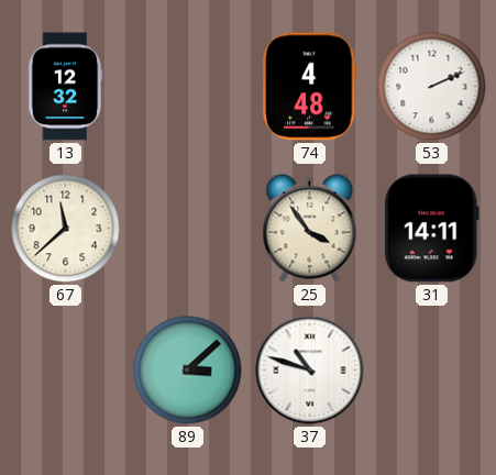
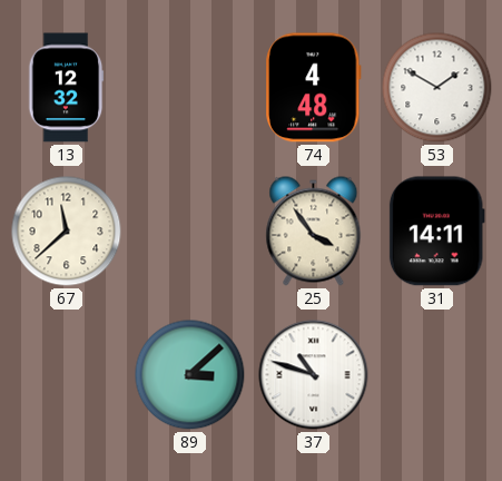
53: 2:11 -> 1:50
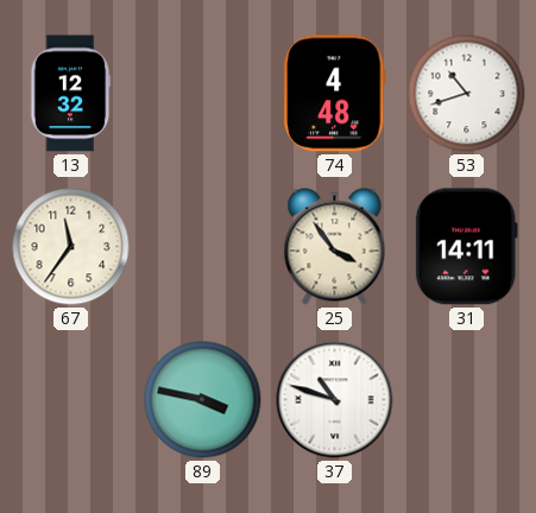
53: 1:50 -> 10:42
67: 11:38 -> 11:36
89: 3:08 -> 3:47
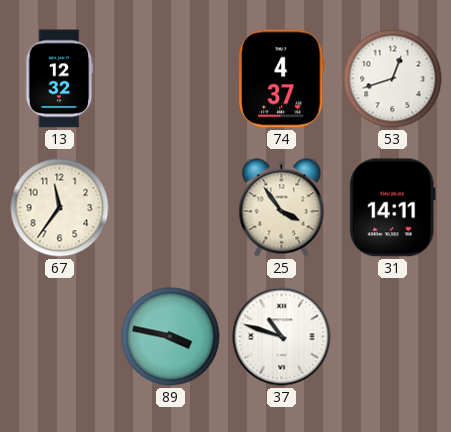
74: 4:48 -> 4:37
53: 10:42 -> 12:42
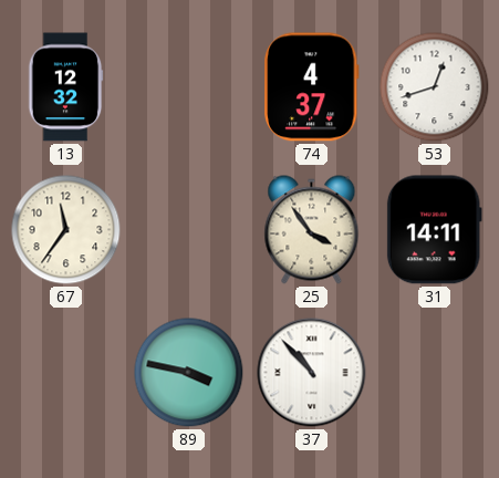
37: 10:48 -> 10:53
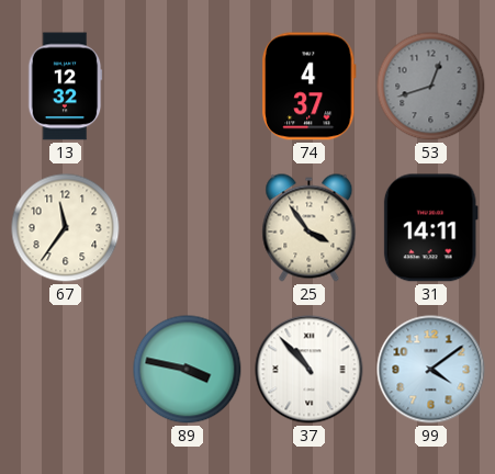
53 dial: white -> grey
99: none -> 4:09
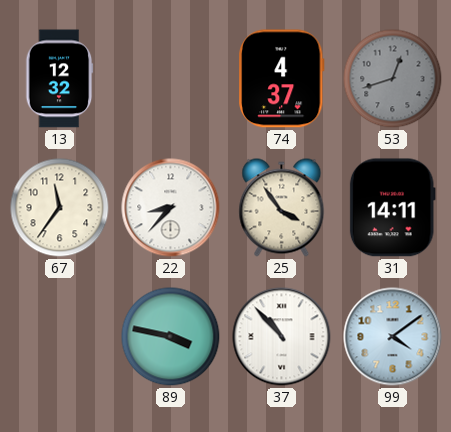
22: none -> 8:37
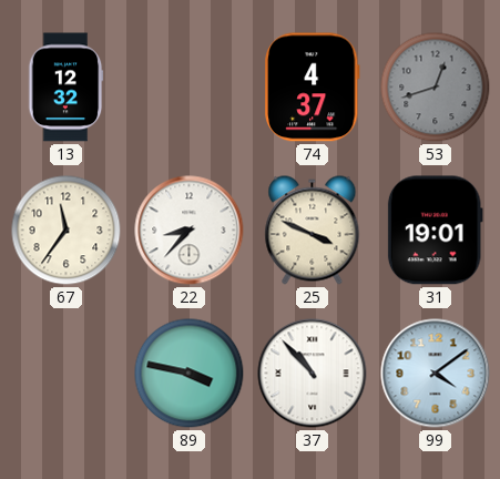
25: 3:54 -> 3:49
31: 14:11 -> 19:01
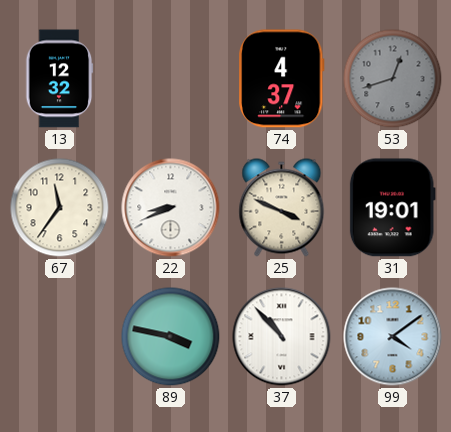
22: 8:37 -> 8:41
